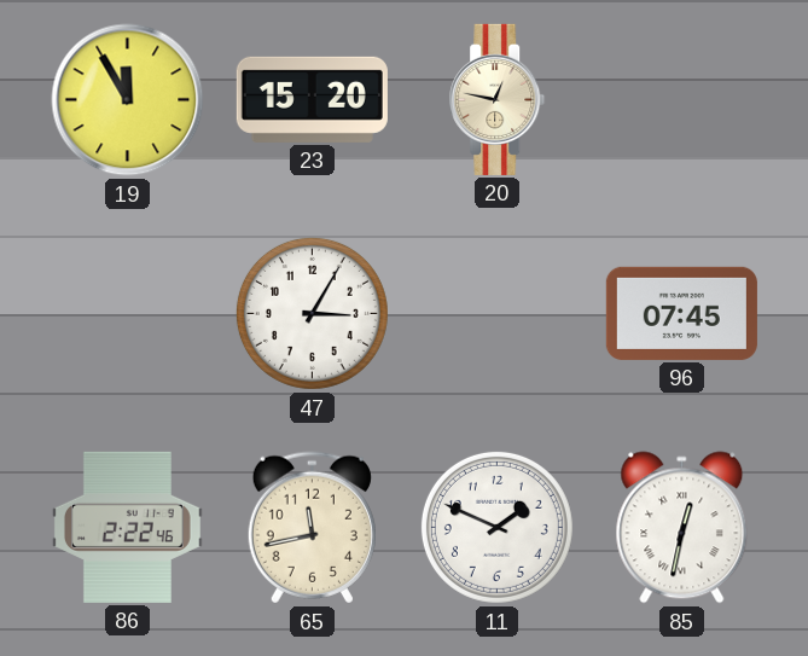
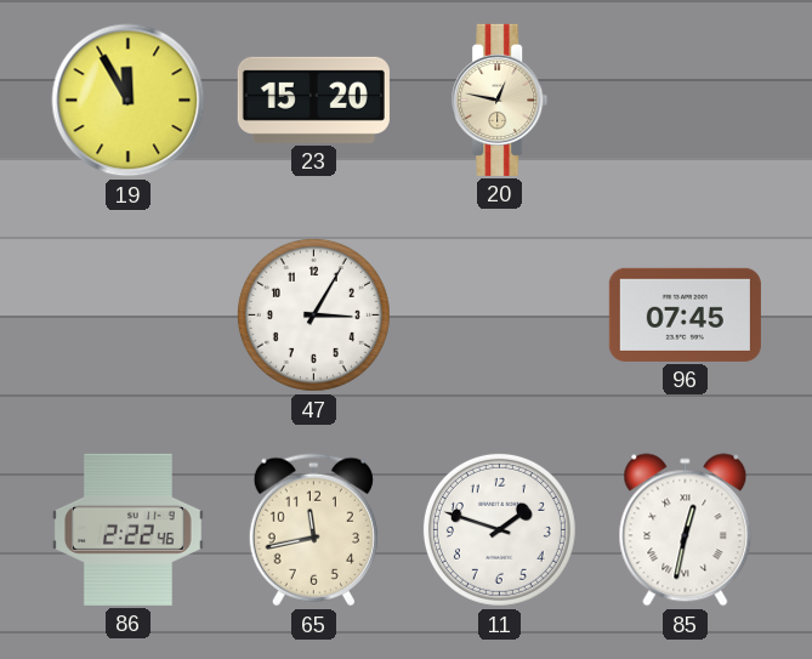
11: 1:49 -> 1:48
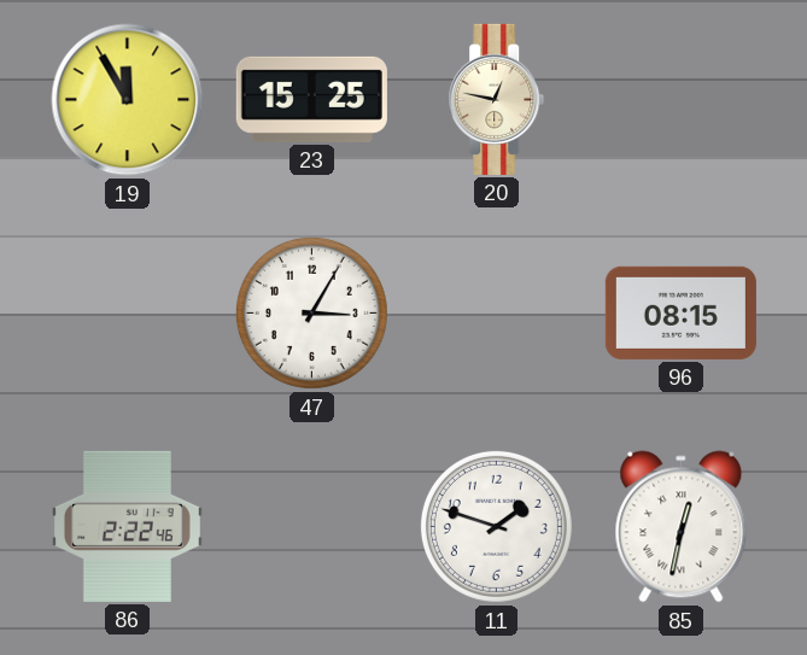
23: 15:20 -> 15:25
96: 07:45 -> 08:15
65: 11:43 -> none
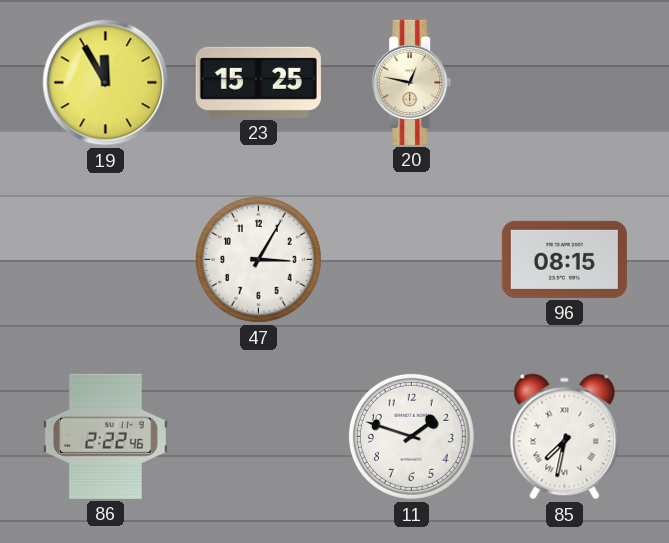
85: 12:32 -> 7:32
